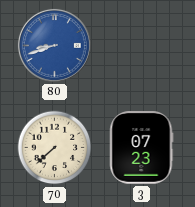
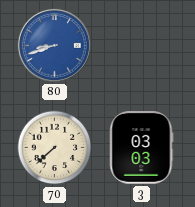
3: 07:23 -> 03:03
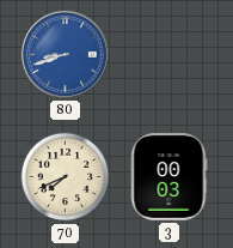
70: 7:38 -> 7:41
3: 03:03 -> 00:03
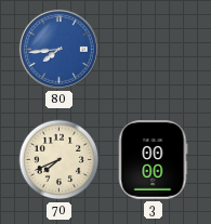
80: 8:42 -> 7:44
3: 00:03 -> 00:00
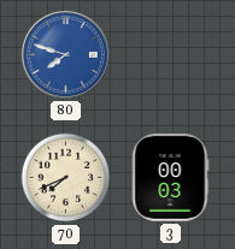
80: 7:44 -> 7:48
3: 00:00 -> 00:03
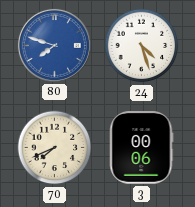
24: none -> 4:27
3: 00:03 -> 00:06
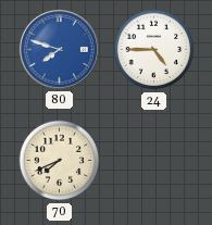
24: 4:27 -> 4:45
3: 00:06 -> none
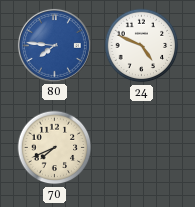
80: 7:48 -> 7:46
24: 4:45 -> 4:49
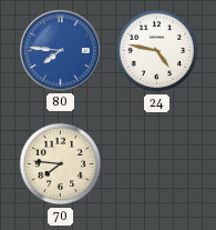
24: 4:49 -> 4:47
70: 7:41 -> 7:46
